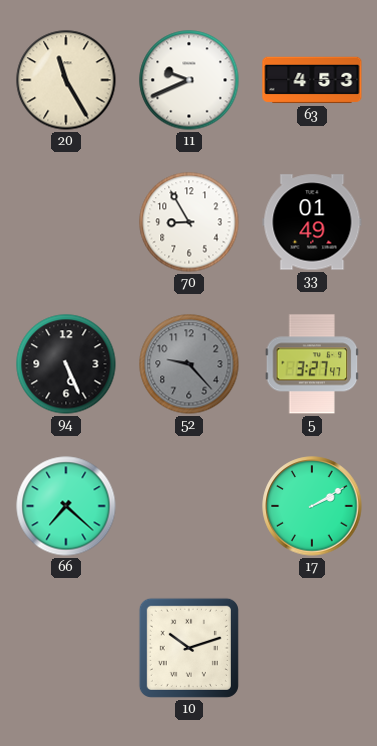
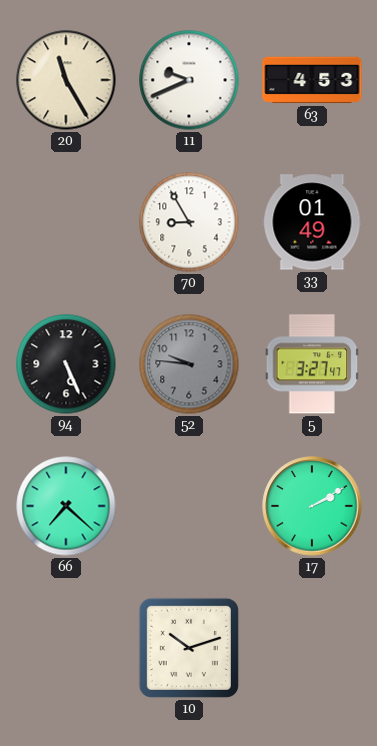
52: 9:23 -> 9:46
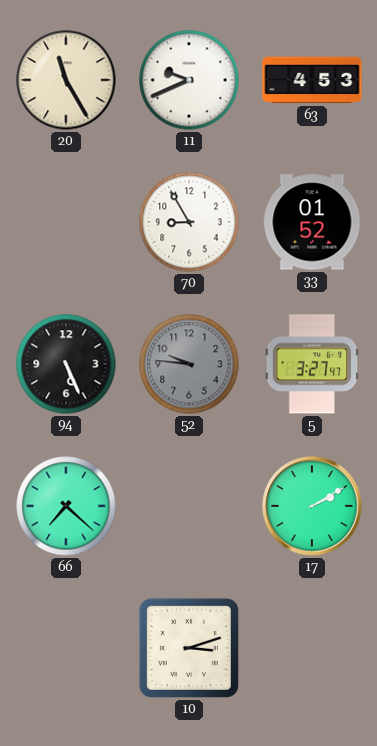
33: 01:49 -> 01:52
10: 10:12 -> 3:12
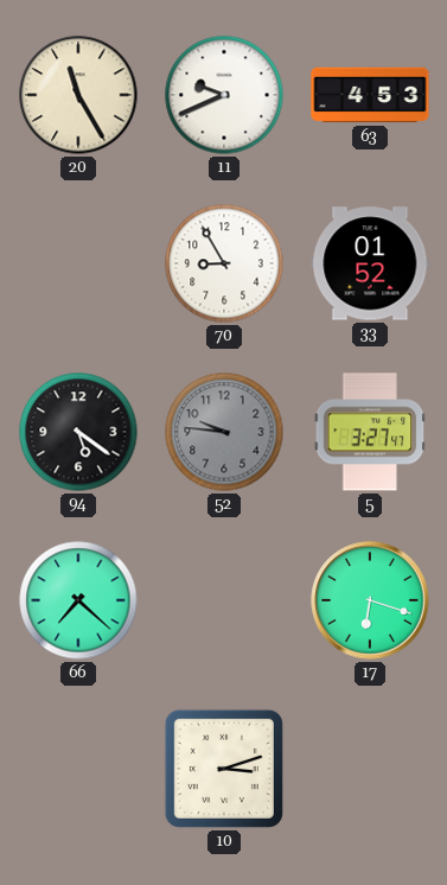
94: 5:26 -> 5:21
17: 2:10 -> 6:18
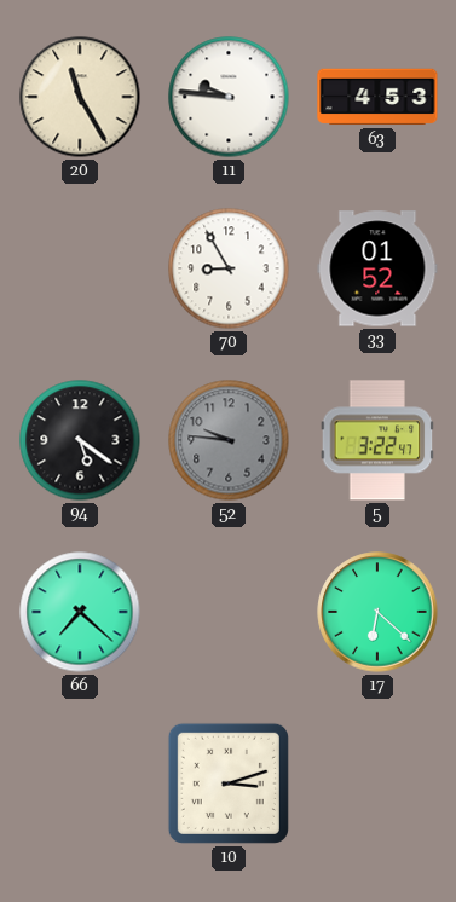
11: 9:41 -> 9:46
5: 3:27 -> 3:22
17: 6:18 -> 6:22
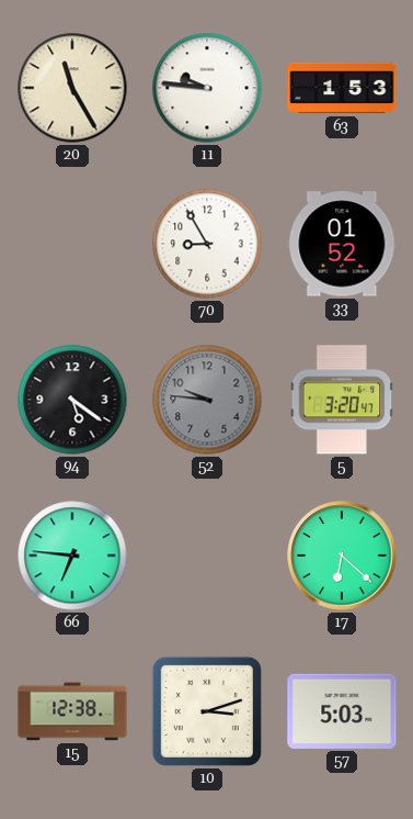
63: 4:53 -> 1:53
5: 3:22 -> 3:20
66: 7:22 -> 6:46
15: none -> 12:38
57: none -> 5:03
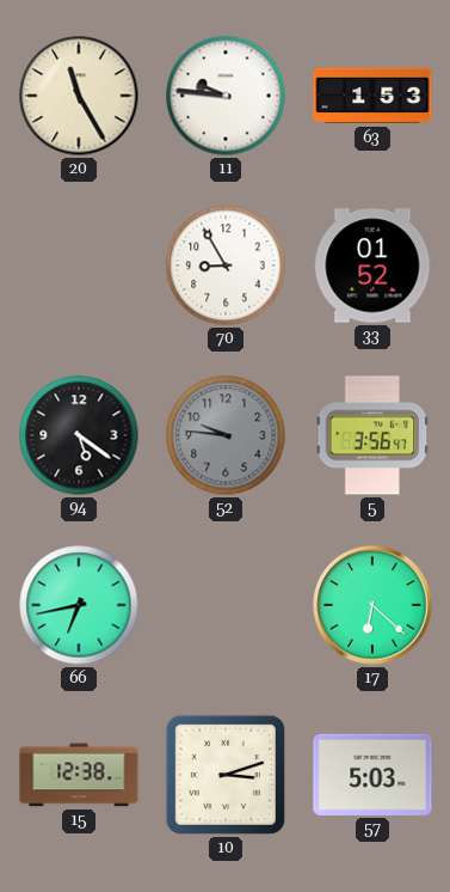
5: 3:20 -> 3:56
66: 6:46 -> 6:43
